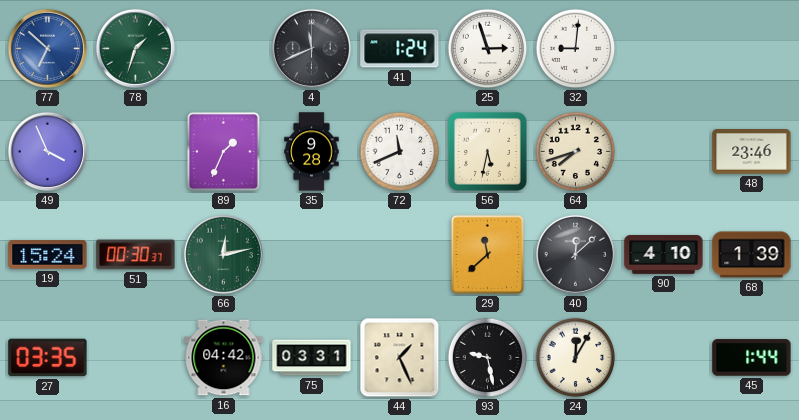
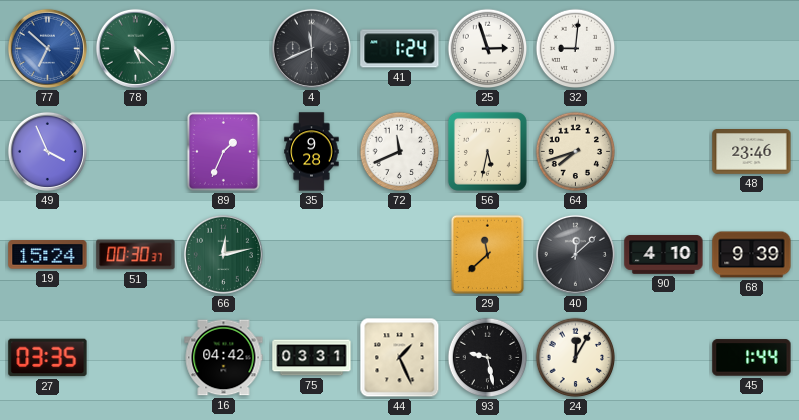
78: 1:33 -> 5:22
68: 1:39 -> 9:39
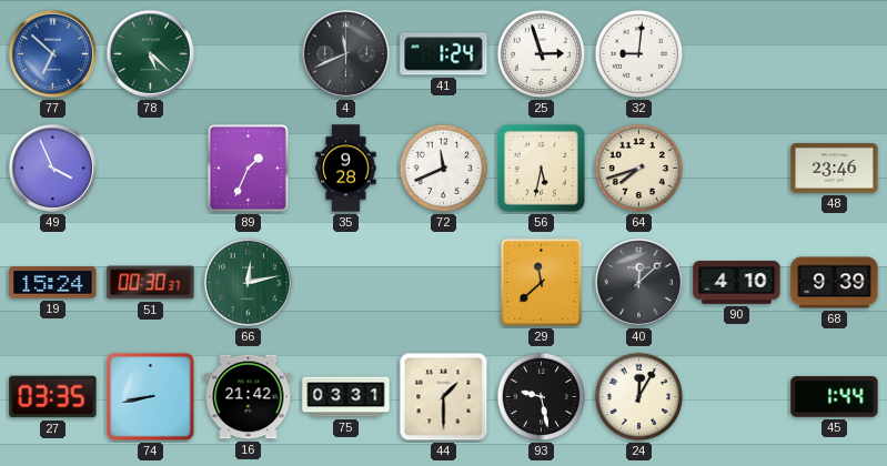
74: none -> 8:43
16: 04:42 -> 21:42
44: 1:26 -> 1:30
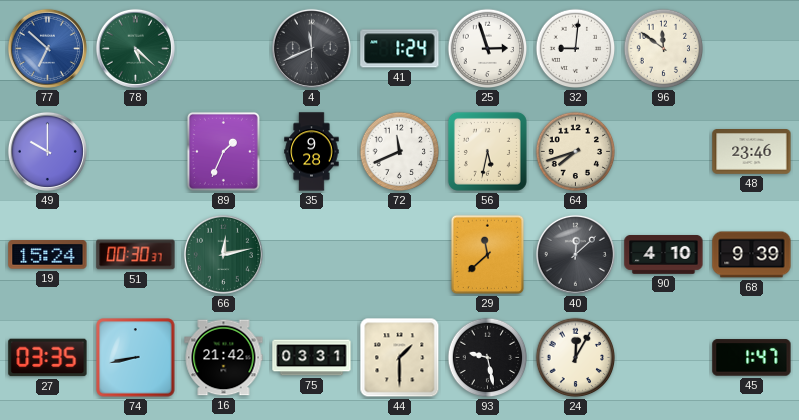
96: none -> 11:51
49: 3:56 -> 10:00
45: 1:44 -> 1:47
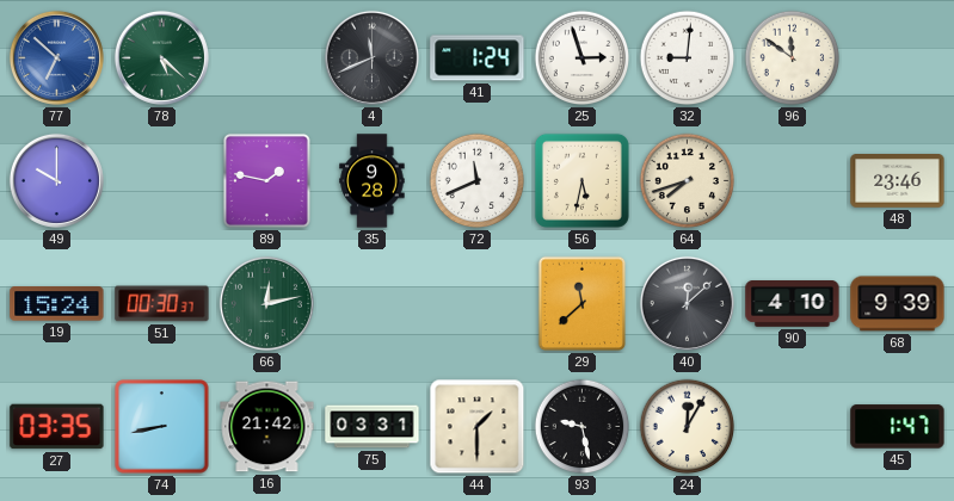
89: 1:34 -> 1:47
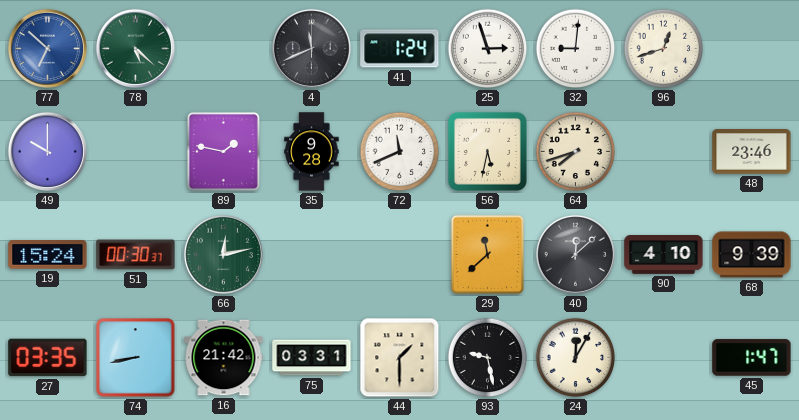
96: 11:51 -> 12:42
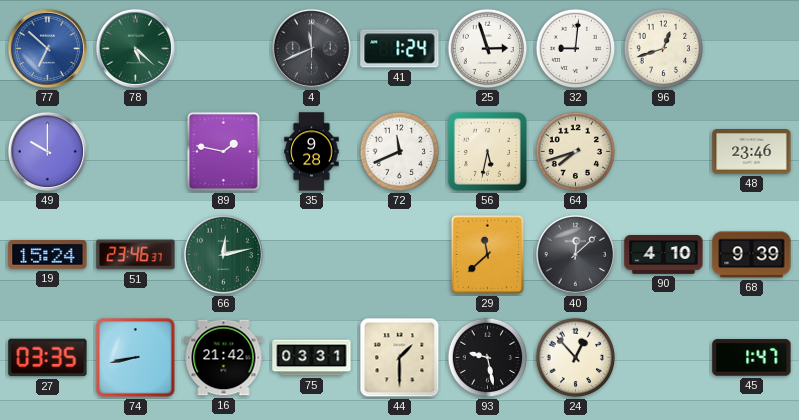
51: 00:30 -> 23:46
24: 12:05 -> 12:53
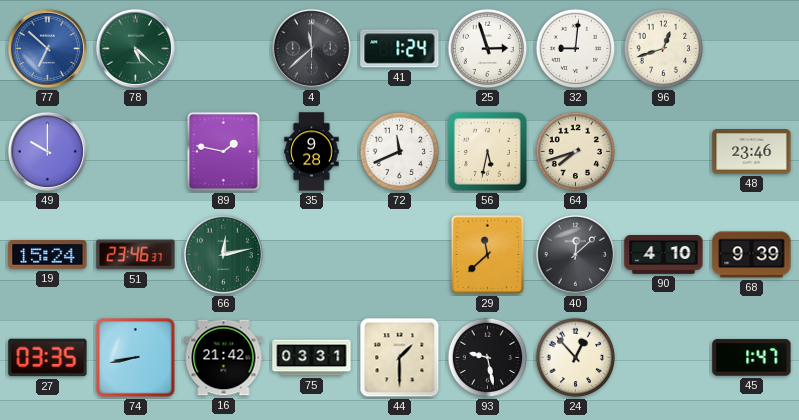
4: 11:41 -> 11:38
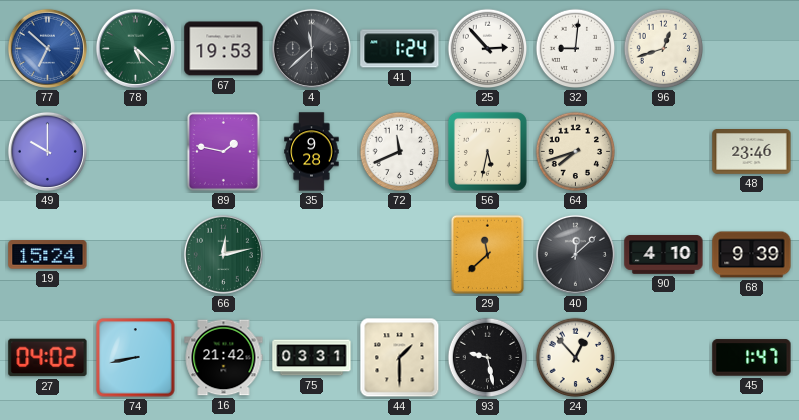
67: none -> 19:53
25: 2:57 -> 2:53
51: 23:46 -> none
27: 03:35 -> 04:02
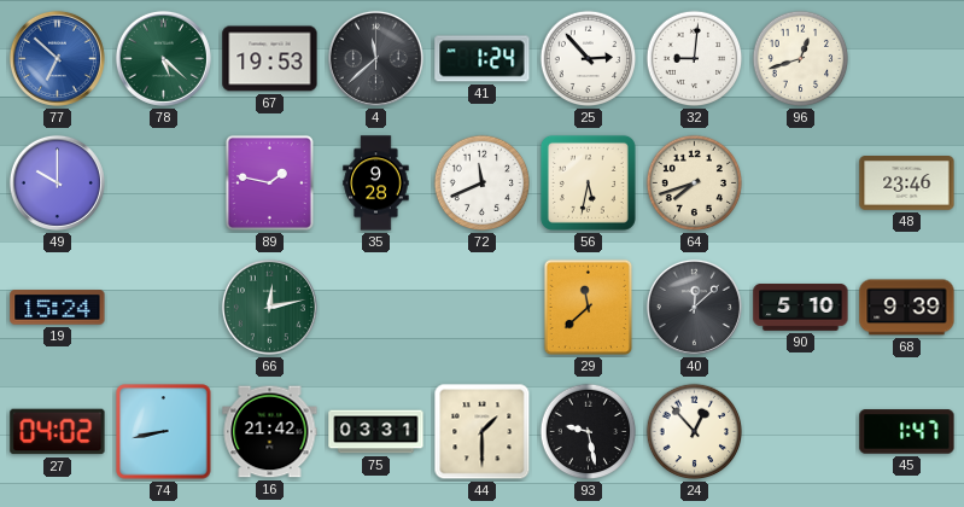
90: 4:10 -> 5:10
